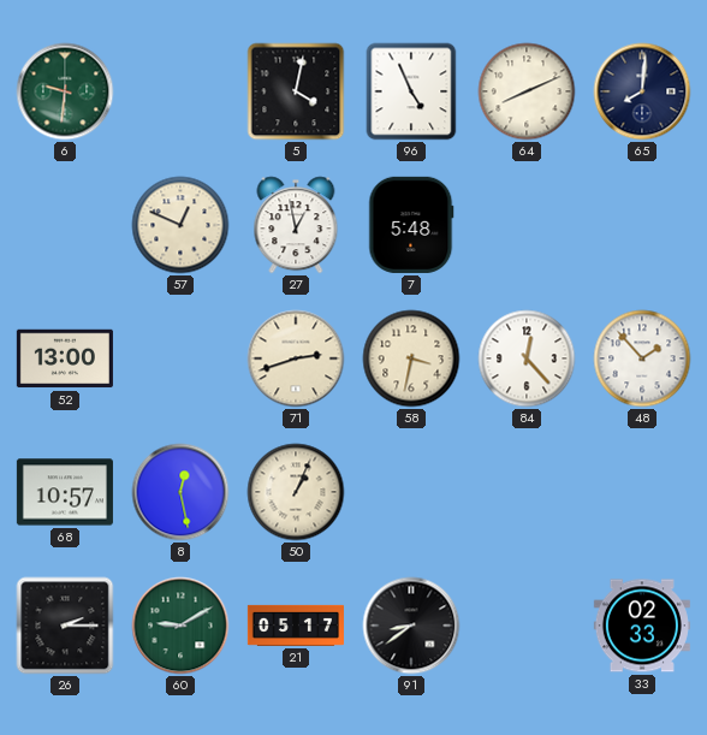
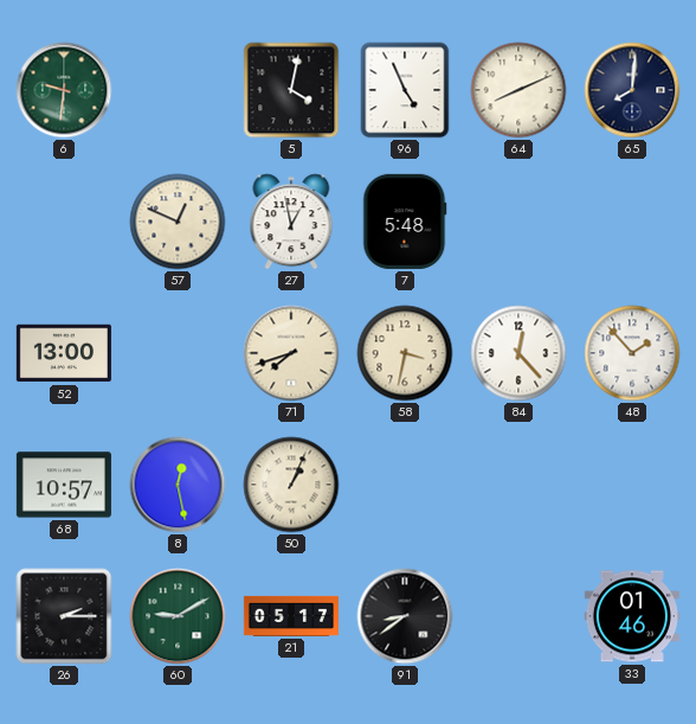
71: 2:42 -> 7:42
33: 02:33 -> 01:46
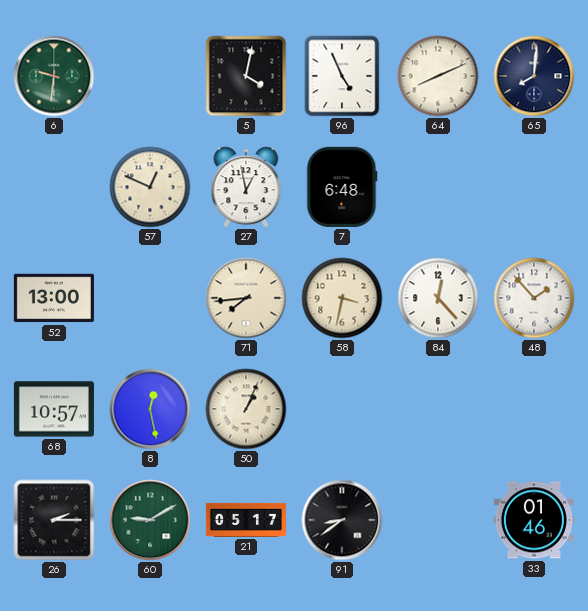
7: 5:48 -> 6:48
71: 7:42 -> 7:44
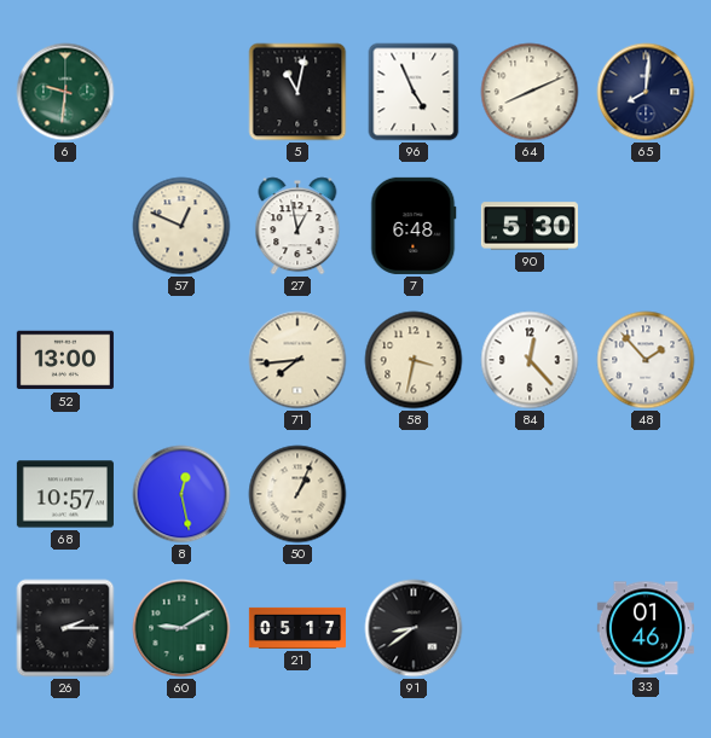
5: 4:02 -> 11:02
90: none -> 5:30
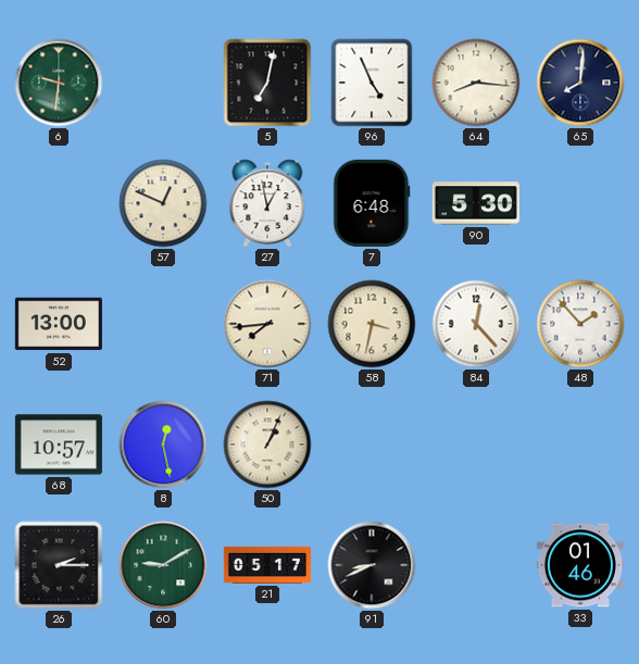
5: 11:02 -> 7:02
64: 8:11 -> 8:16
91: 8:39 -> 8:41
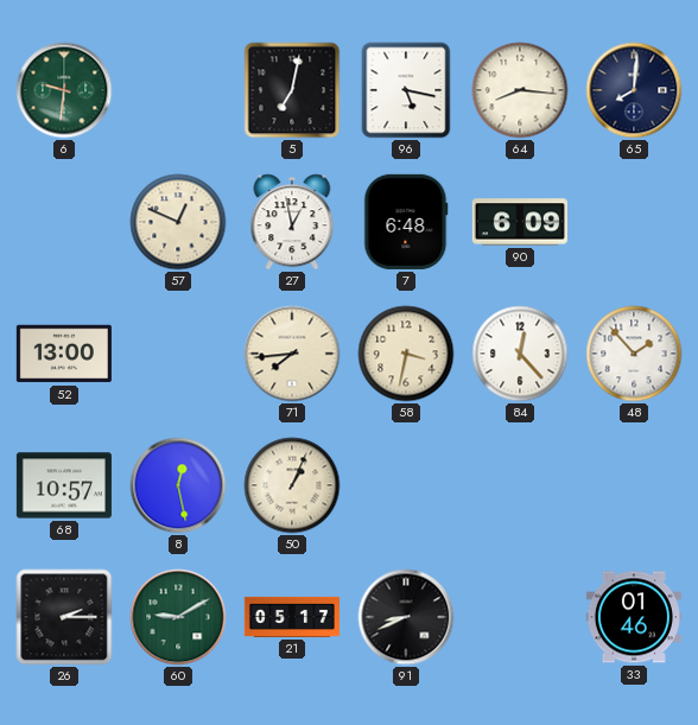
96: 4:56 -> 5:17
90: 5:30 -> 6:09
